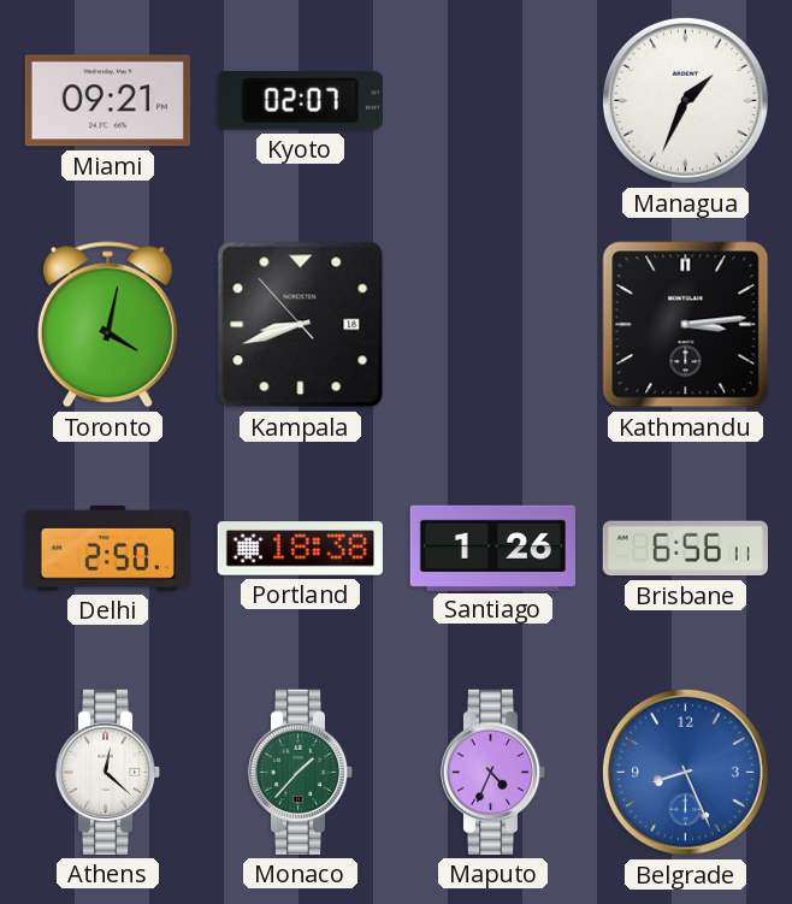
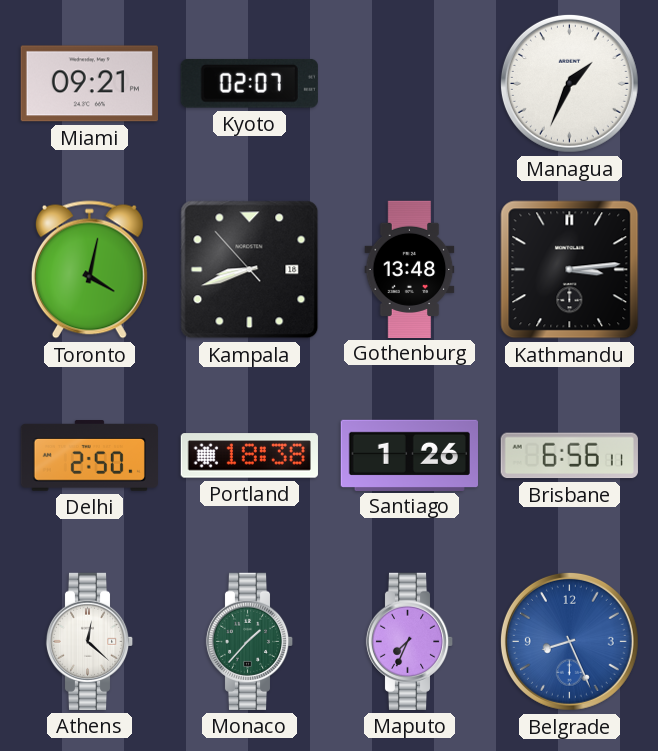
Gothenburg: none -> 13:48
Maputo: 4:34 -> 7:34
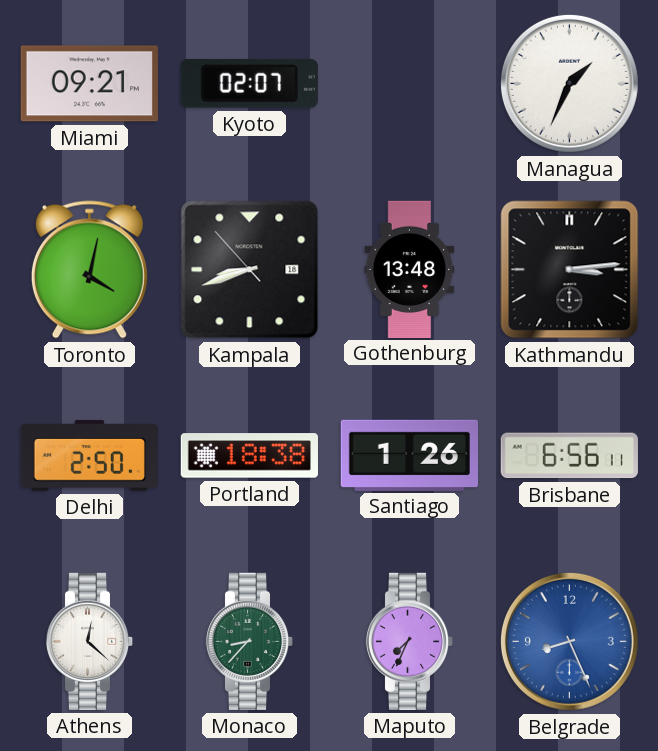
Monaco: 1:37 -> 8:37
